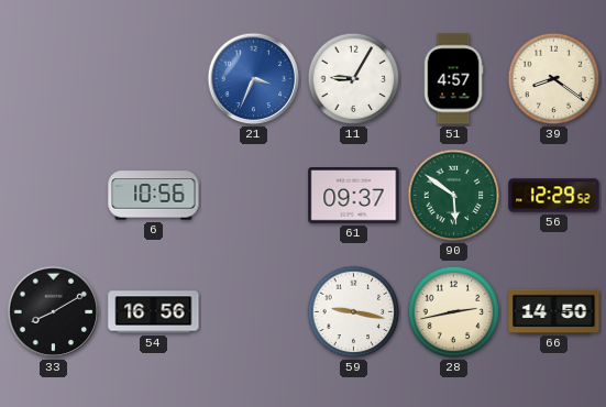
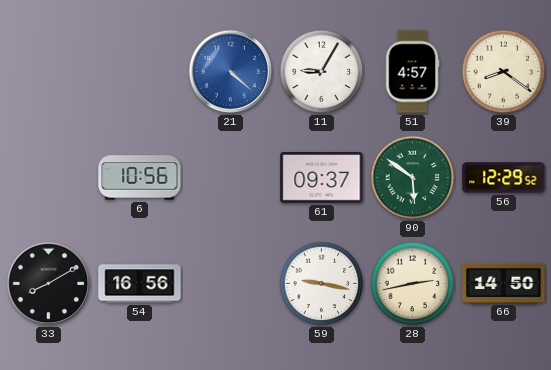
21: 3:34 -> 4:22
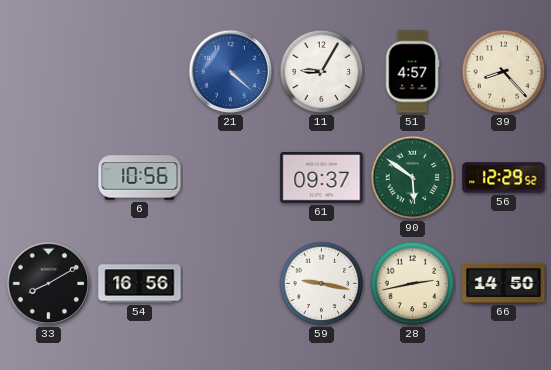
39: 8:21 -> 8:23
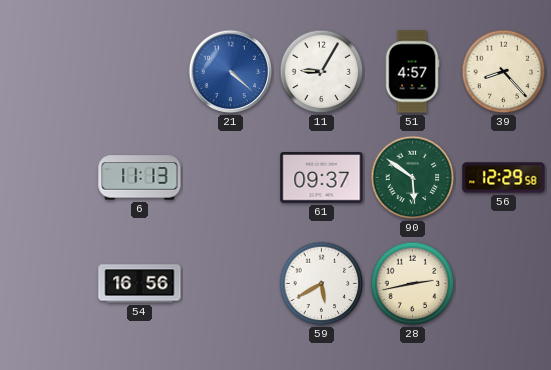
6: 10:56 -> 11:13
56: 12:29:52 -> 12:29:58
33: 8:10 -> none
59: 9:17 -> 5:40
66: 14:50 -> none
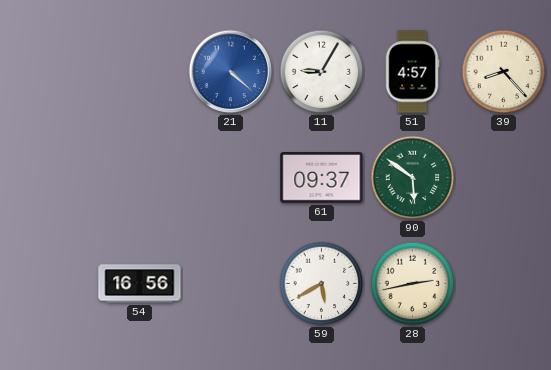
6: 11:13 -> none
56: 12:29 -> none
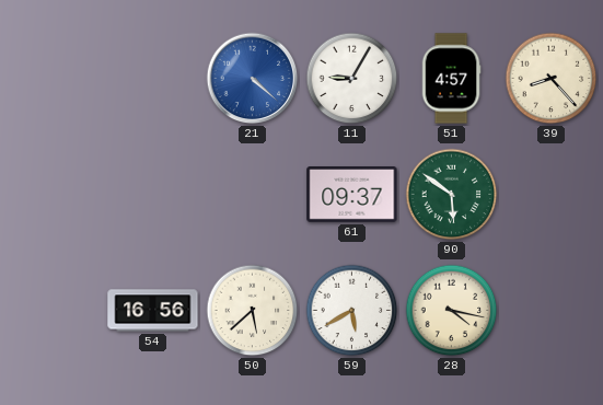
50: none -> 5:38
28: 2:43 -> 4:17
